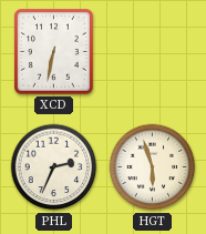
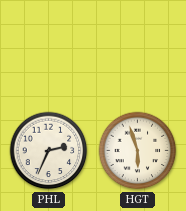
XCD: 6:32 -> none
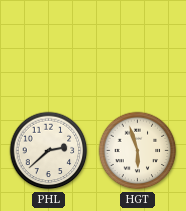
PHL: 2:34 -> 2:38
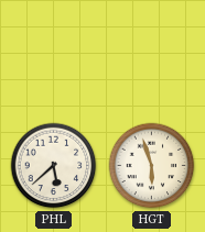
PHL: 2:38 -> 5:38
